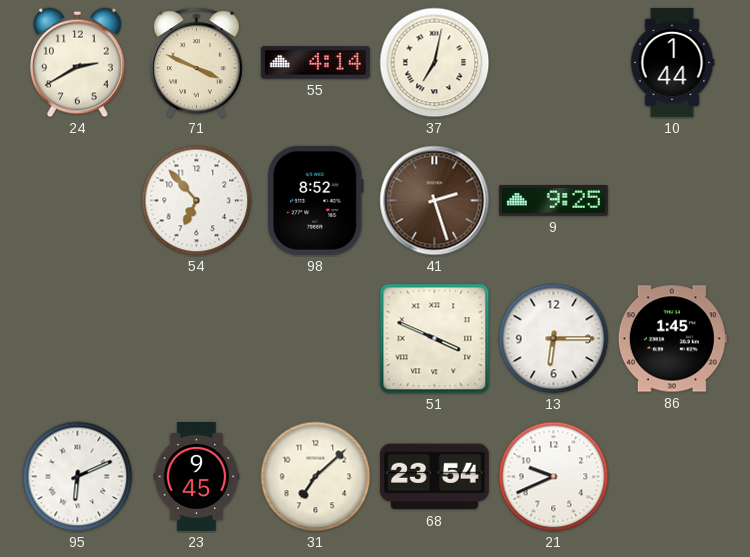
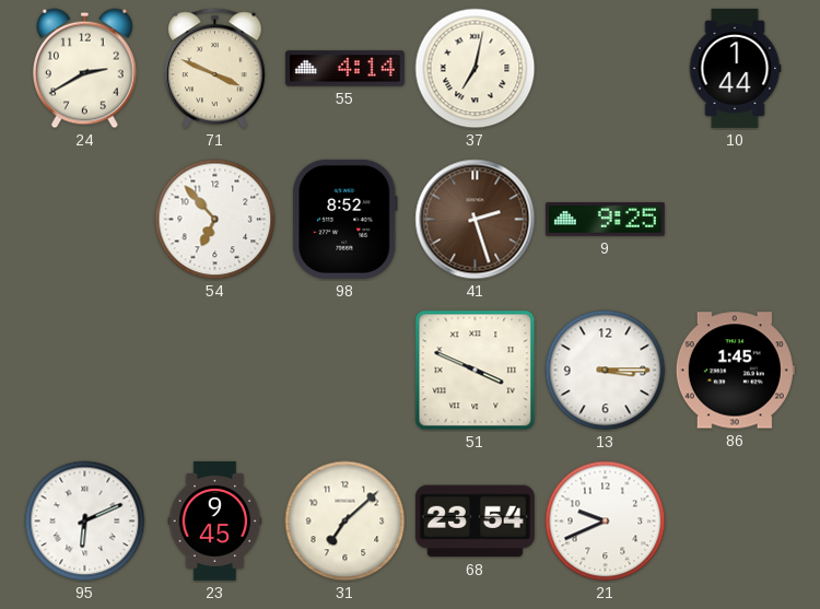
13: 6:15 -> 3:15
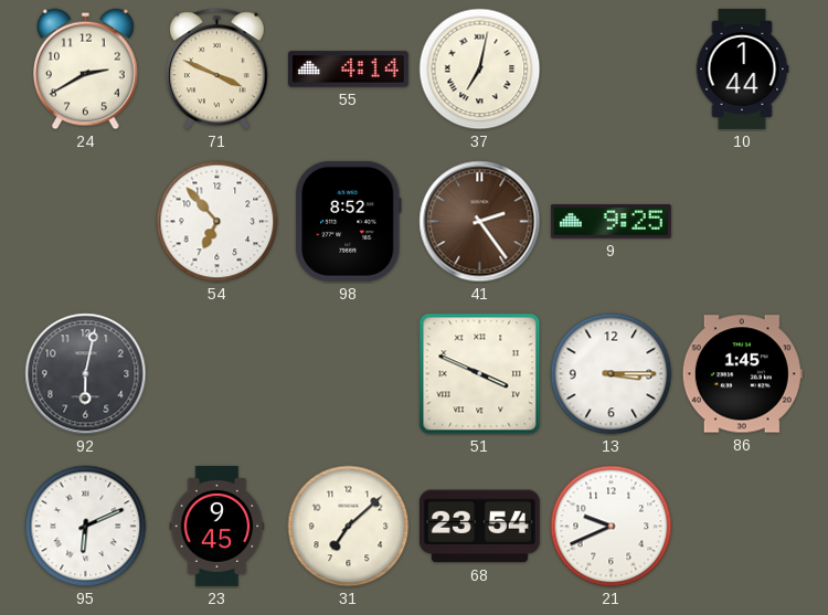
41: 2:27 -> 2:24
92: none -> 6:02
